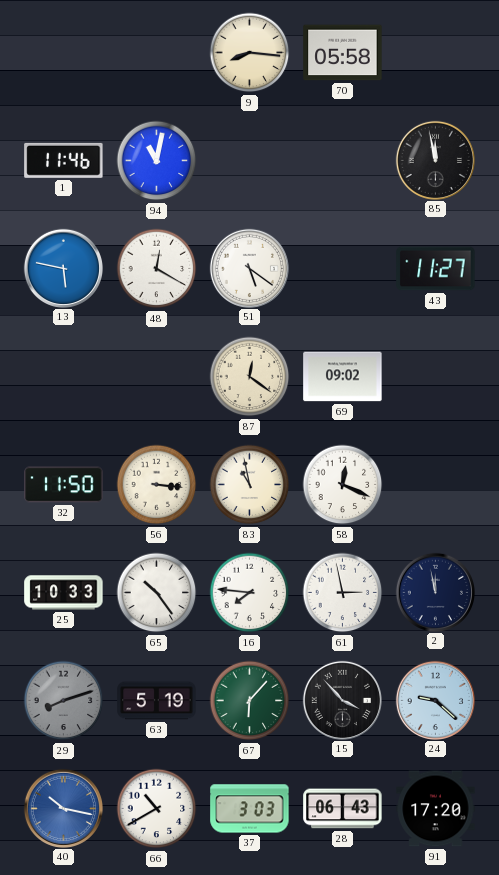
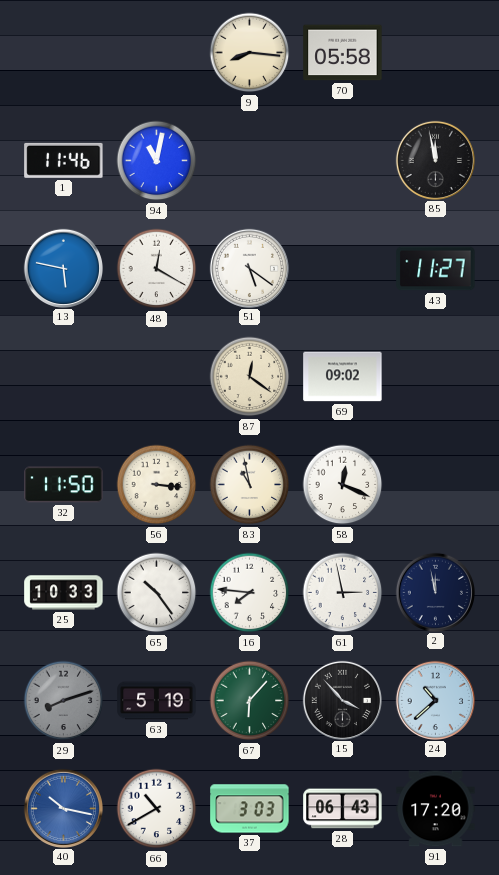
24: 9:22 -> 10:38
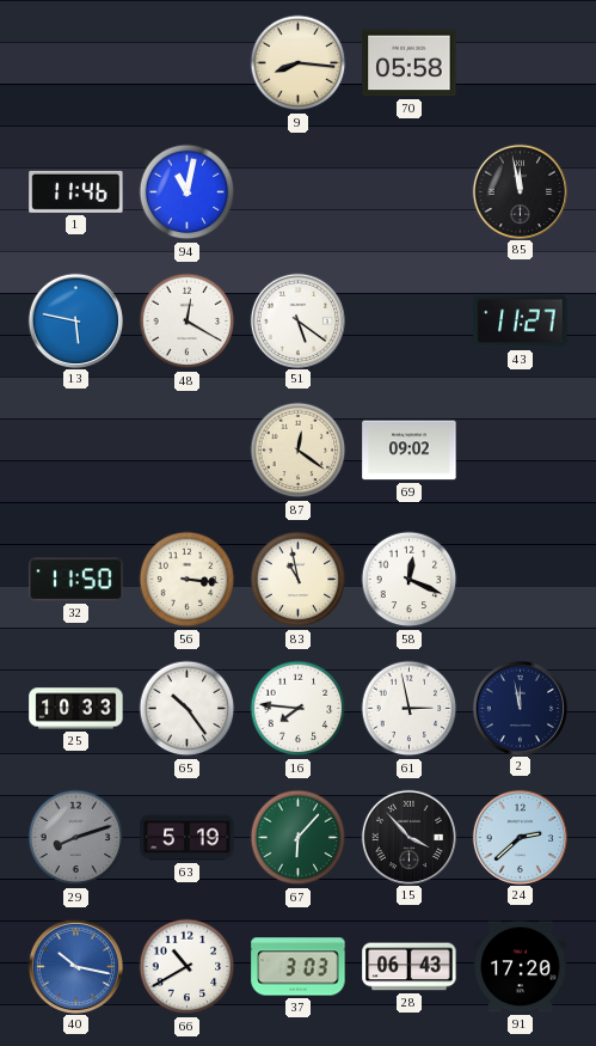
24: 10:38 -> 2:38
